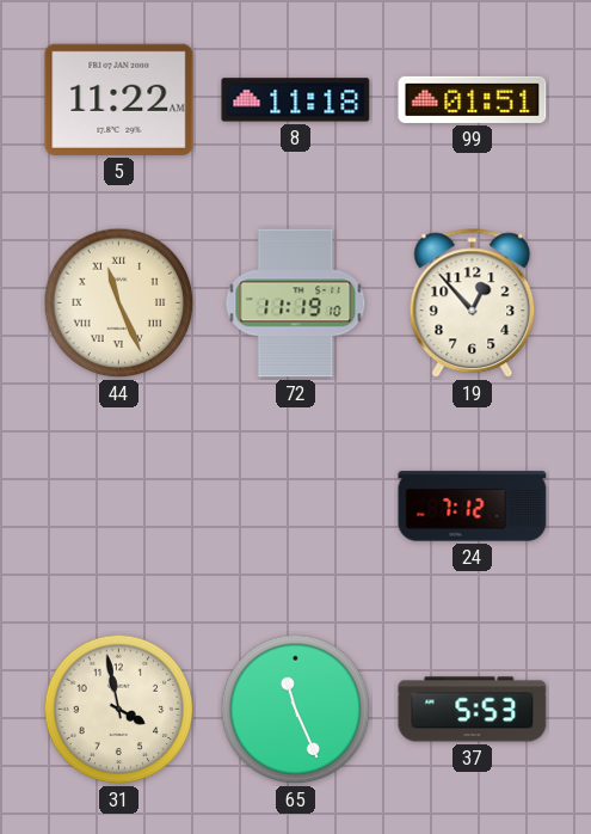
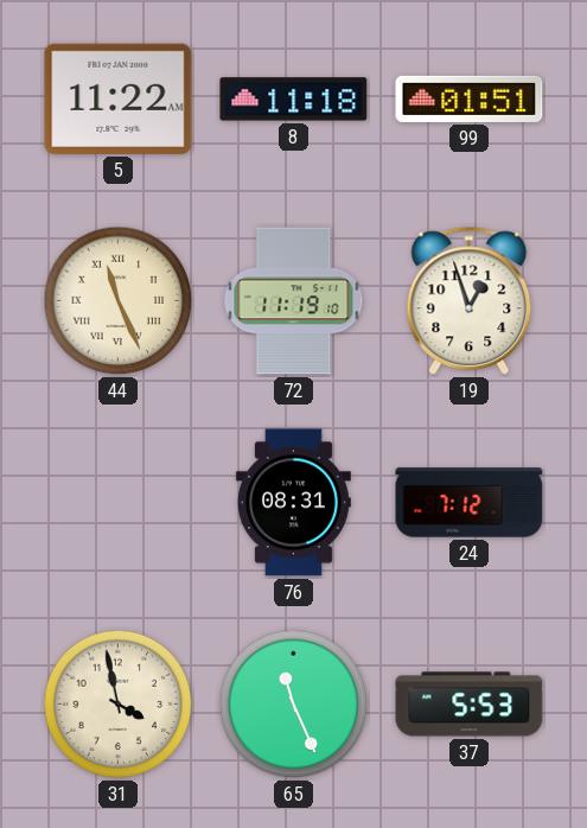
19: 12:53 -> 12:57
76: none -> 08:31
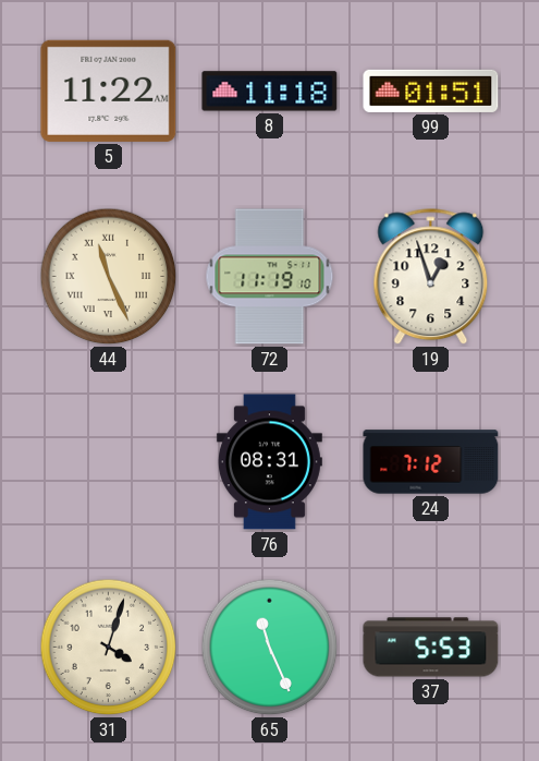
31: 3:58 -> 4:03
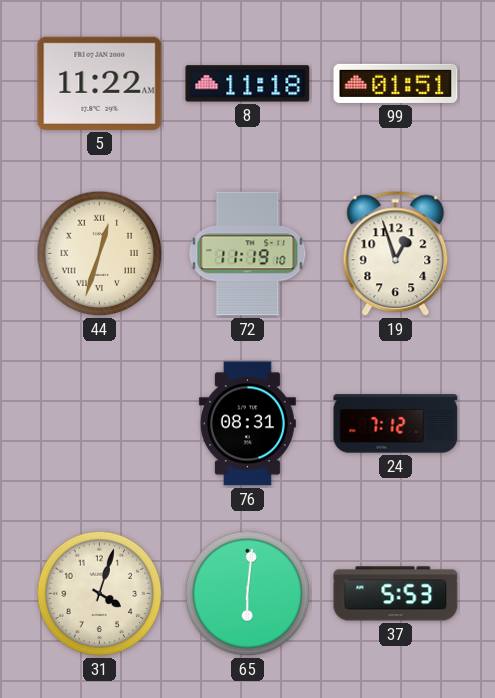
44: 11:26 -> 12:33
65: 11:26 -> 6:01
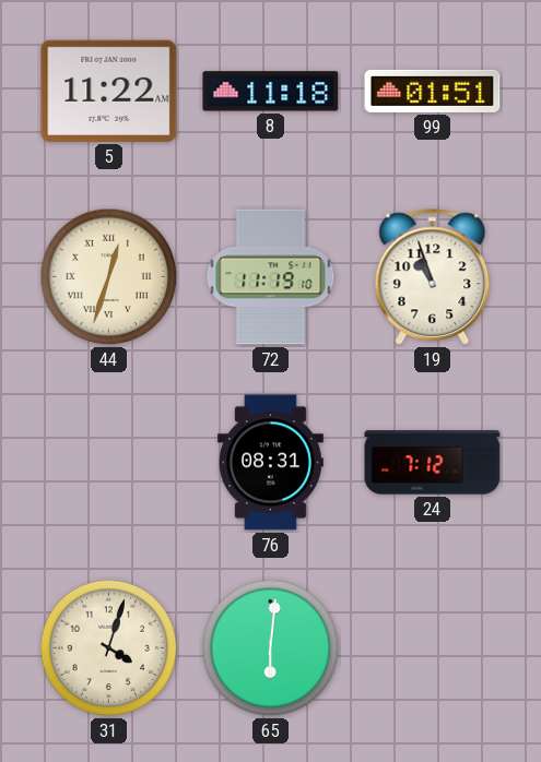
19: 12:57 -> 10:57
37: 5:53 -> none
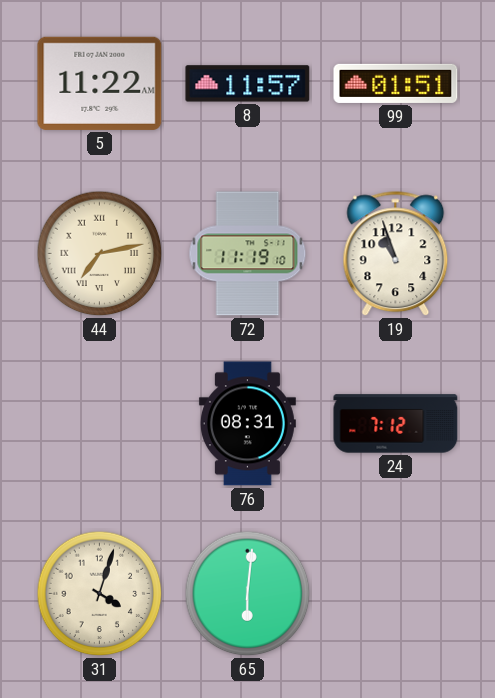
8: 11:18 -> 11:57
44: 12:33 -> 7:13
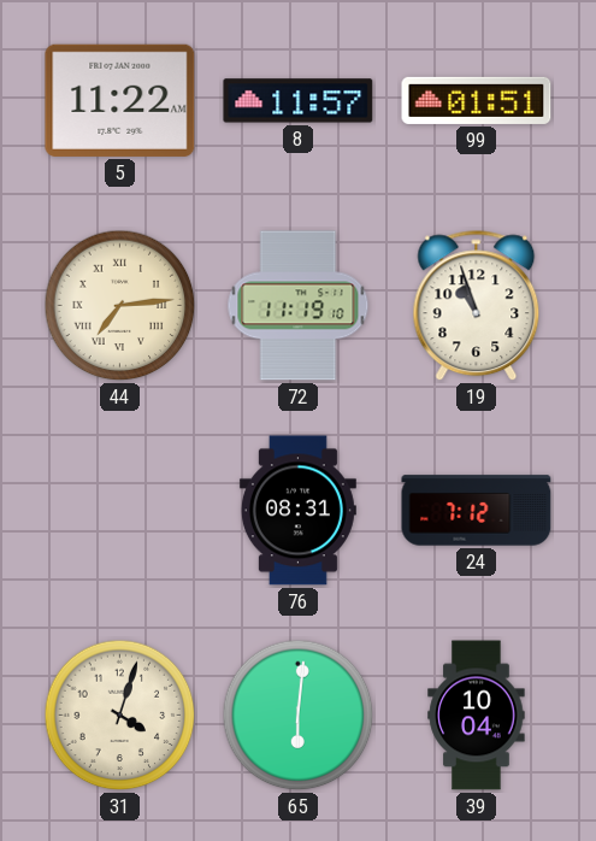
44: 7:13 -> 7:14
39: none -> 10:04
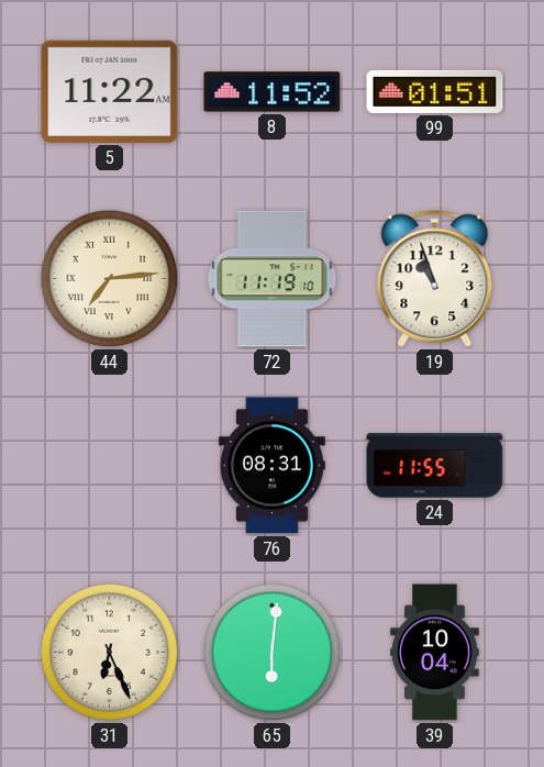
8: 11:57 -> 11:52
24: 7:12 -> 11:55
31: 4:03 -> 6:26
